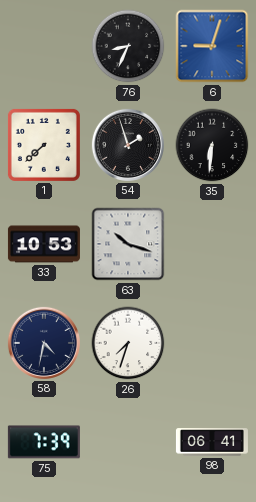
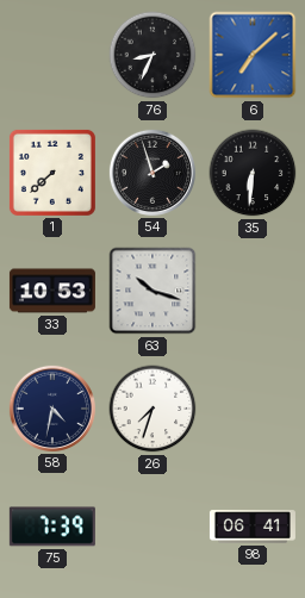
6: 9:03 -> 7:08
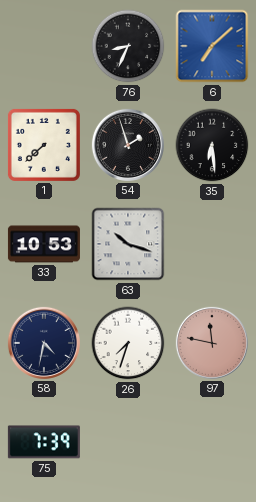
35: 6:31 -> 6:29
97: none -> 11:47
98: 06:41 -> none
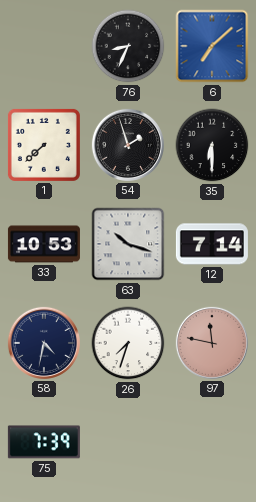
35: 6:29 -> 6:30
12: none -> 7:14
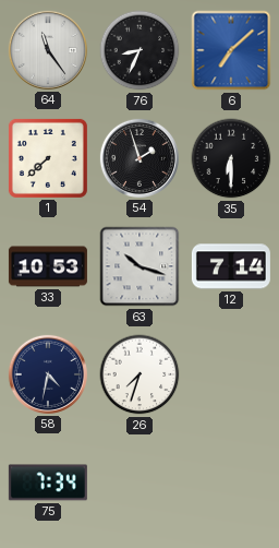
64: none -> 11:24
97: 11:47 -> none
75: 7:39 -> 7:34
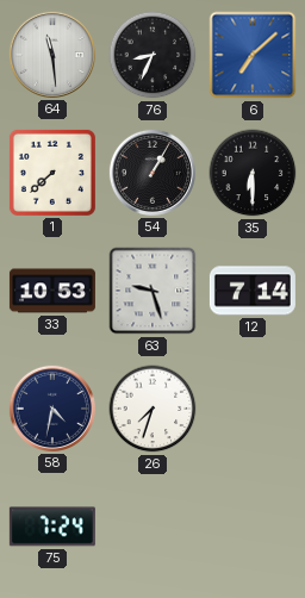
64: 11:24 -> 11:29
54: 1:57 -> 1:05
63: 10:18 -> 9:27
75: 7:34 -> 7:24
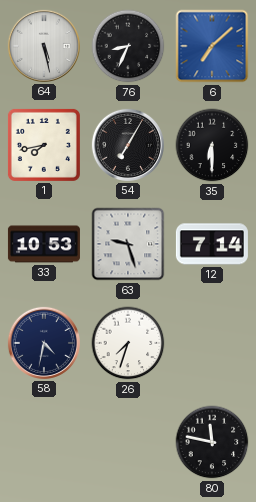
64: 11:29 -> 5:28
1: 7:38 -> 7:43
54: 1:05 -> 7:05
75: 7:24 -> none
80: none -> 11:47
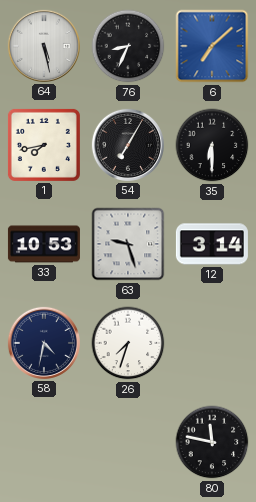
12: 7:14 -> 3:14
